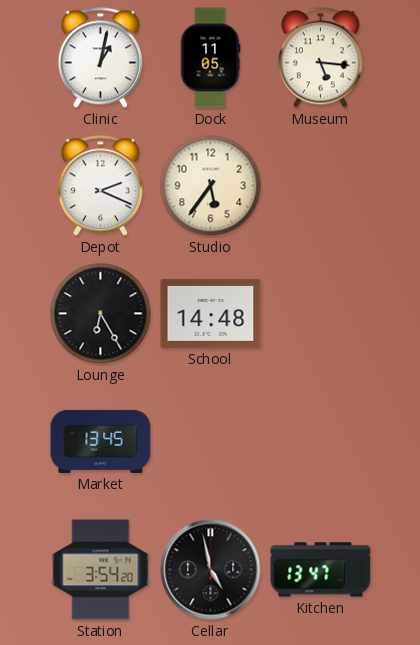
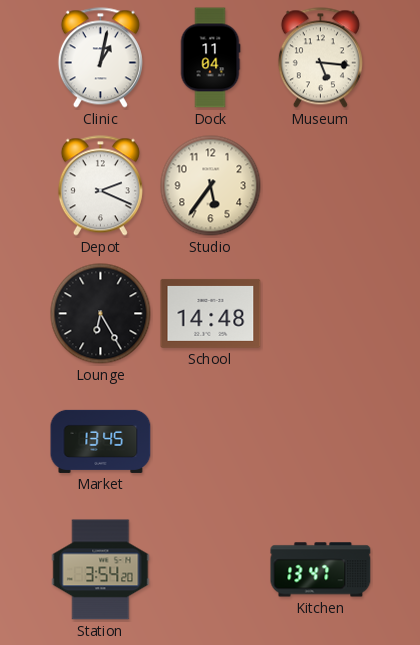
Dock: 11:05 -> 11:04
Cellar: 4:58 -> none
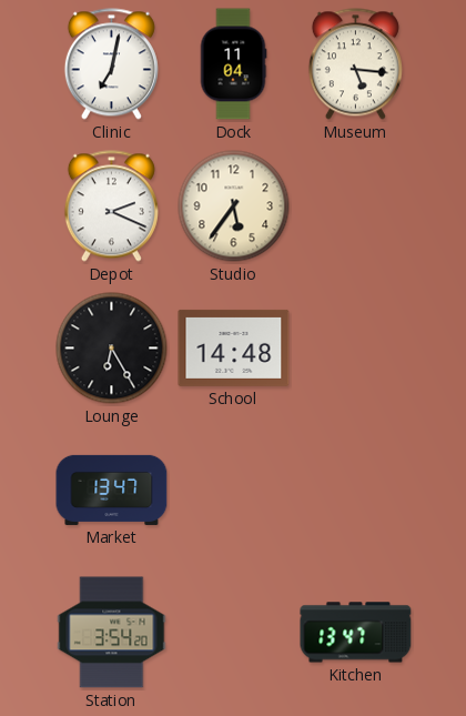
Clinic: 1:02 -> 7:02
Market: 13:45 -> 13:47
